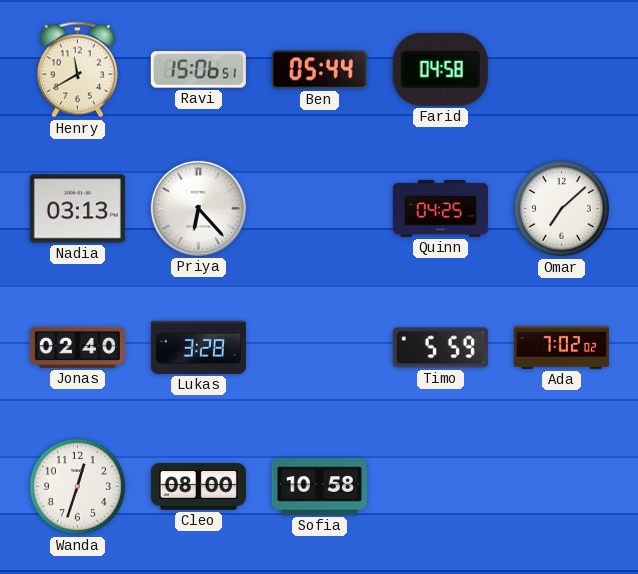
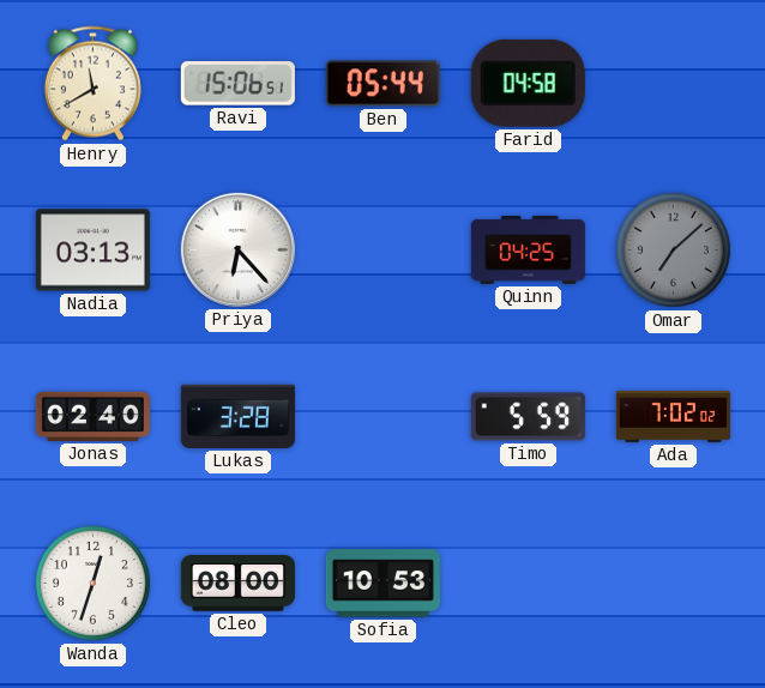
Omar dial: white -> grey
Sofia: 10:58 -> 10:53
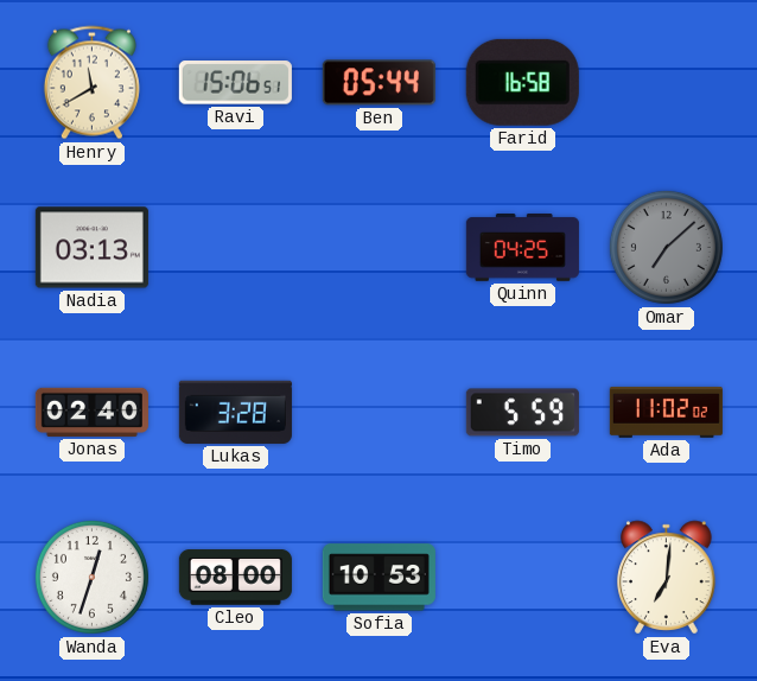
Farid: 04:58 -> 16:58
Priya: 6:23 -> none
Ada: 7:02 -> 11:02
Eva: none -> 7:01
